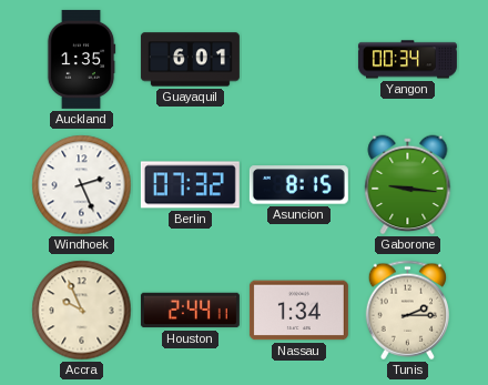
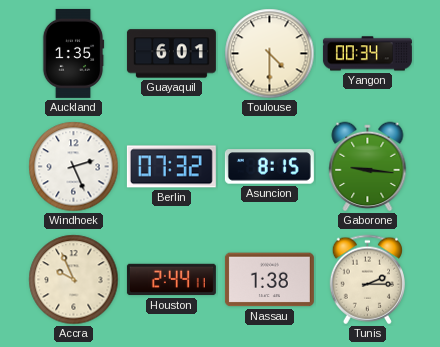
Toulouse: none -> 4:30
Nassau: 1:34 -> 1:38
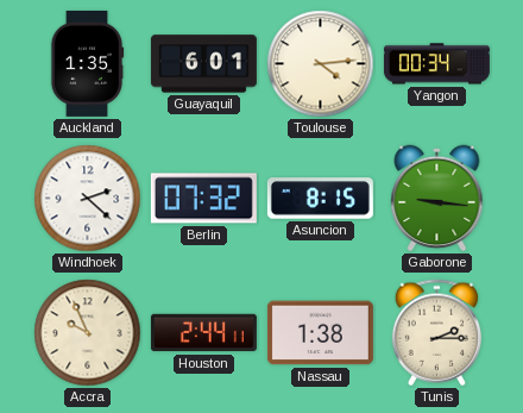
Toulouse: 4:30 -> 4:14
Windhoek: 2:26 -> 2:22
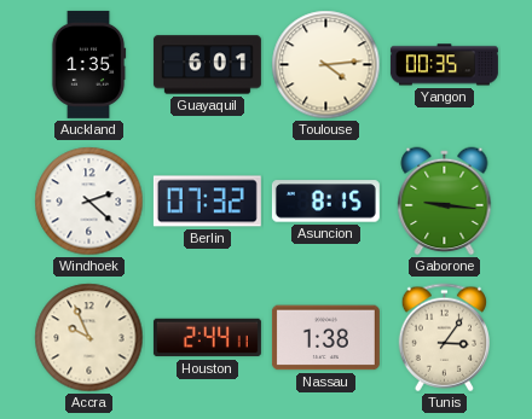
Yangon: 00:34 -> 00:35
Tunis: 2:15 -> 3:06
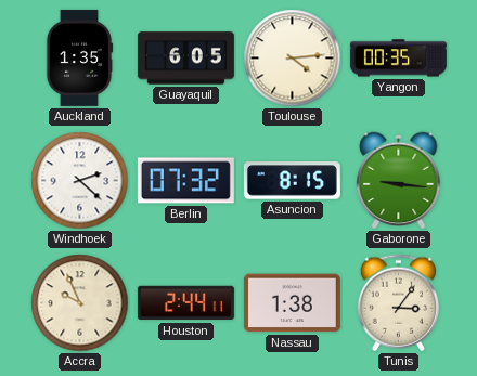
Guayaquil: 6:01 -> 6:05
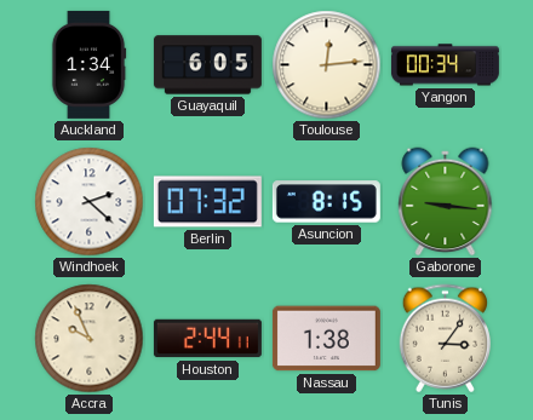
Auckland: 1:35 -> 1:34
Toulouse: 4:14 -> 12:14
Yangon: 00:35 -> 00:34
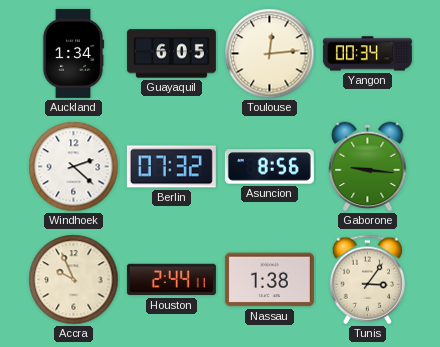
Asuncion: 8:15 -> 8:56
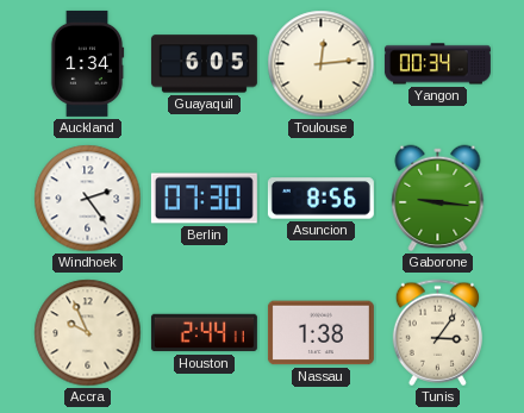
Windhoek: 2:22 -> 2:24
Berlin: 07:32 -> 07:30
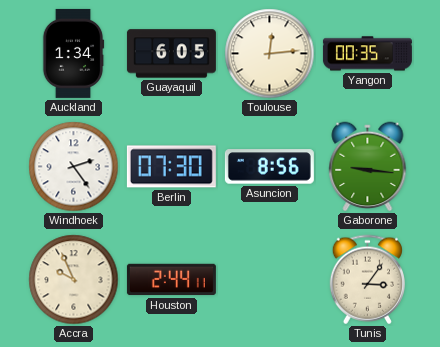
Yangon: 00:34 -> 00:35
Nassau: 1:38 -> none
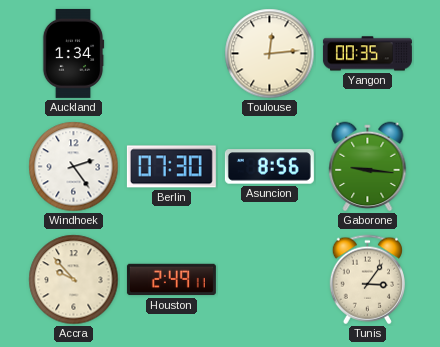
Guayaquil: 6:05 -> none
Accra: 9:56 -> 9:53
Houston: 2:44 -> 2:49
